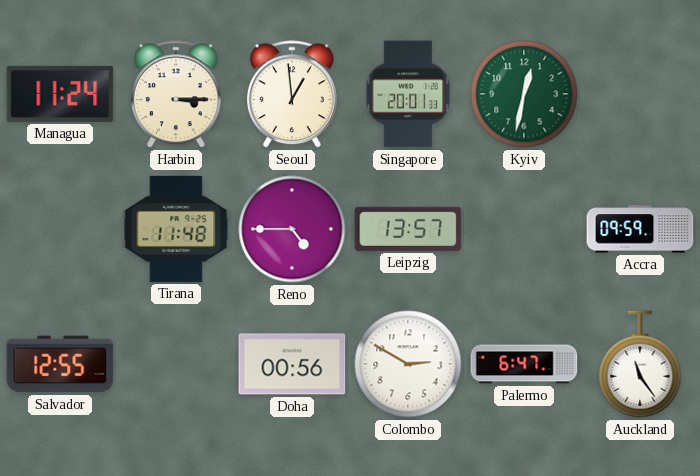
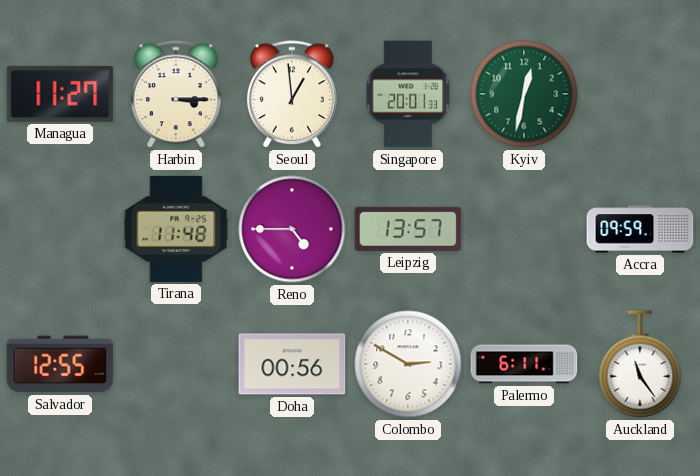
Managua: 11:24 -> 11:27
Palermo: 6:47 -> 6:11
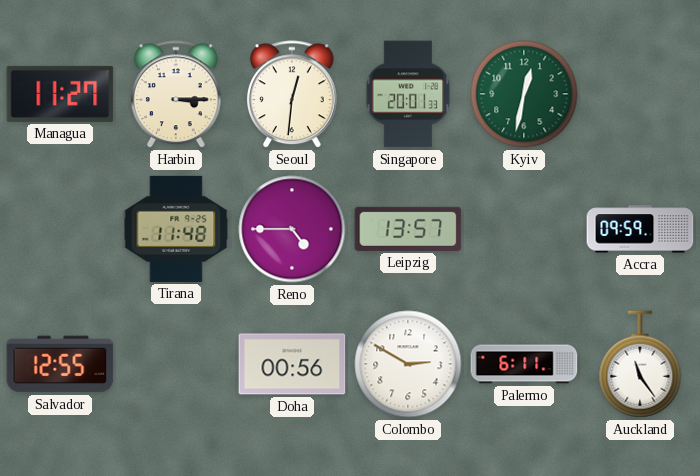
Seoul: 12:59 -> 12:31
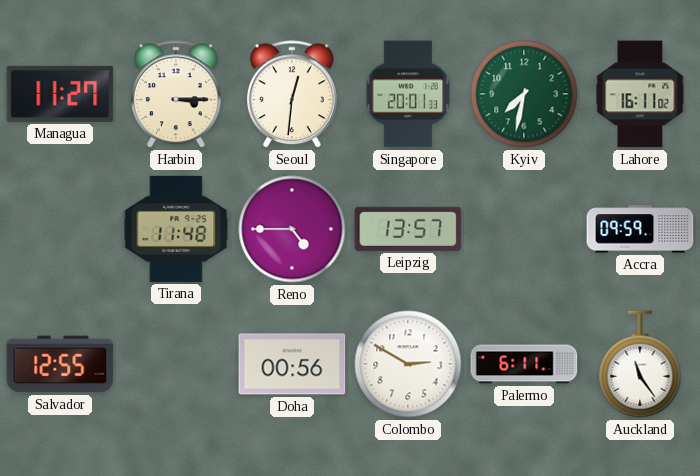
Kyiv: 12:32 -> 7:32
Lahore: none -> 16:11
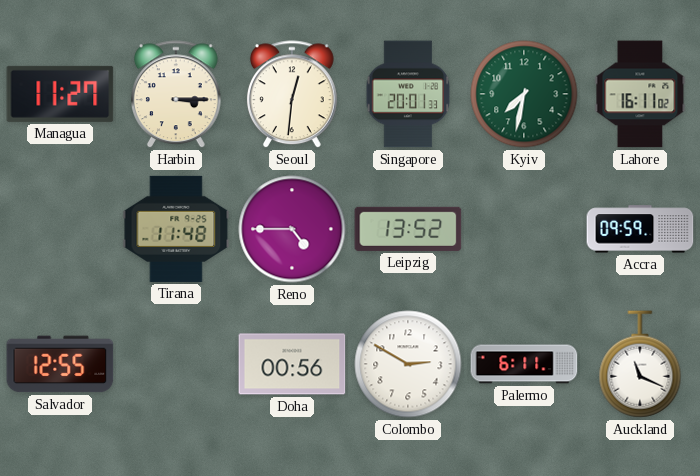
Leipzig: 13:57 -> 13:52
Auckland: 11:24 -> 11:19
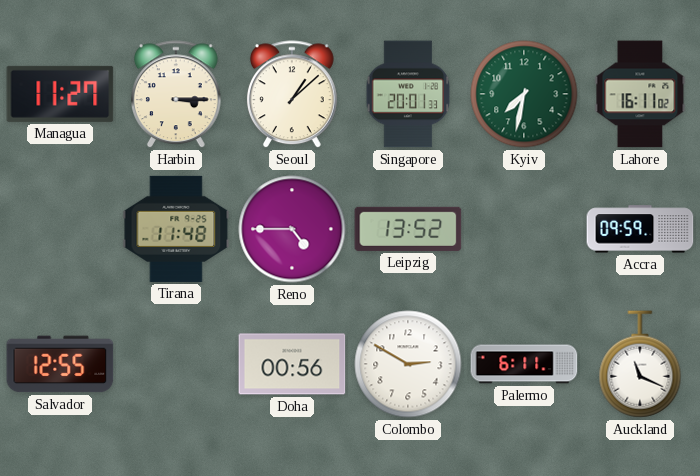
Seoul: 12:31 -> 1:08
